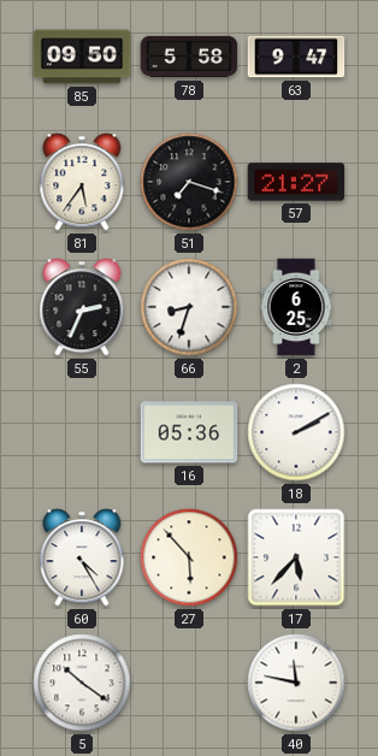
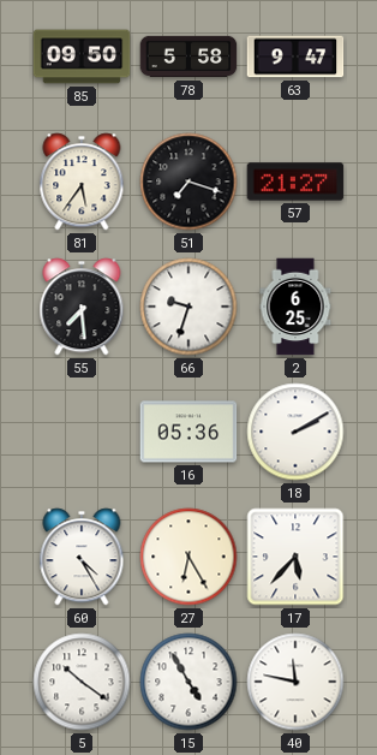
55: 2:34 -> 7:29
66: 8:33 -> 9:33
27: 5:53 -> 6:25
15: none -> 4:55
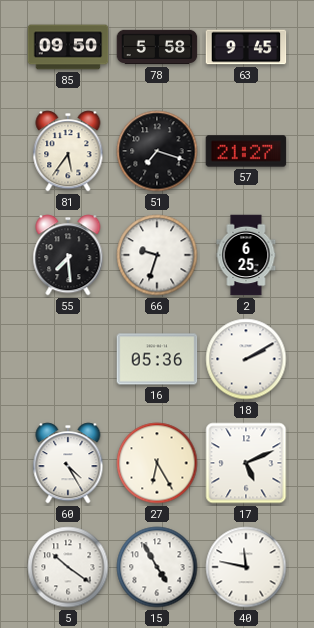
63: 9:47 -> 9:45
17: 5:37 -> 5:11
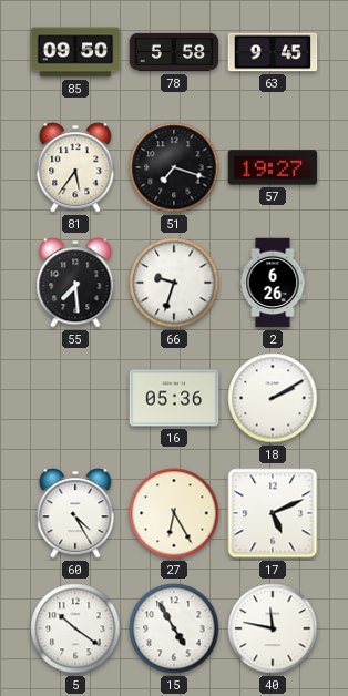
57: 21:27 -> 19:27
2: 6:25 -> 6:26
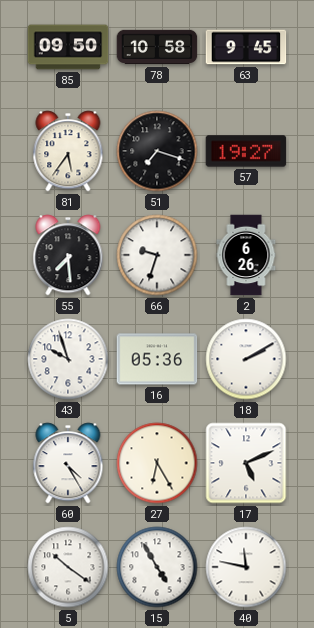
78: 5:58 -> 10:58
43: none -> 9:57
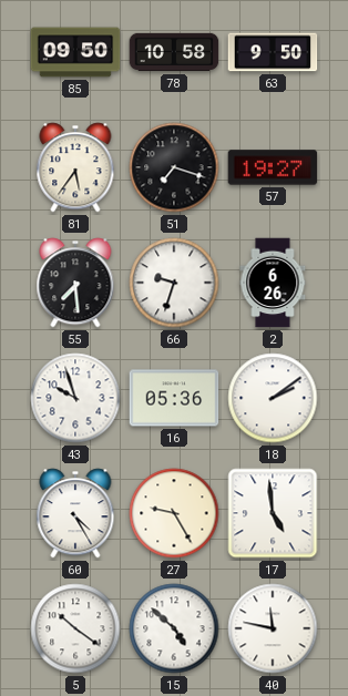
63: 9:45 -> 9:50
18: 2:10 -> 2:09
27: 6:25 -> 9:25
17: 5:11 -> 4:59
15: 4:55 -> 4:52
